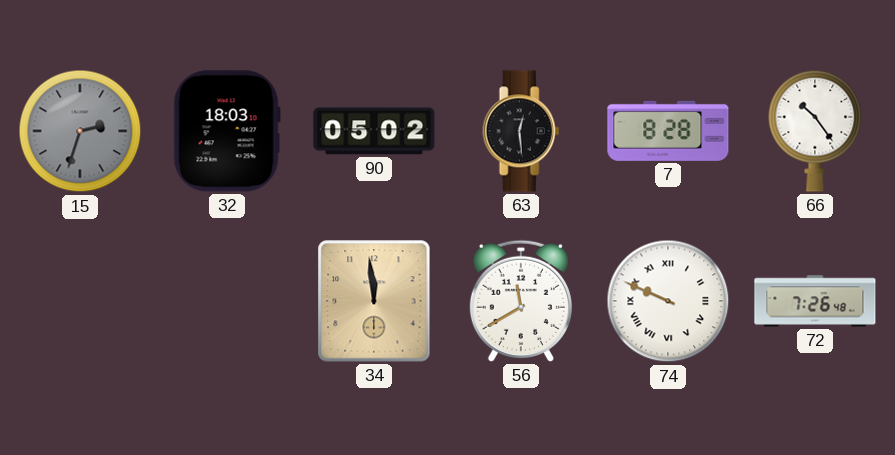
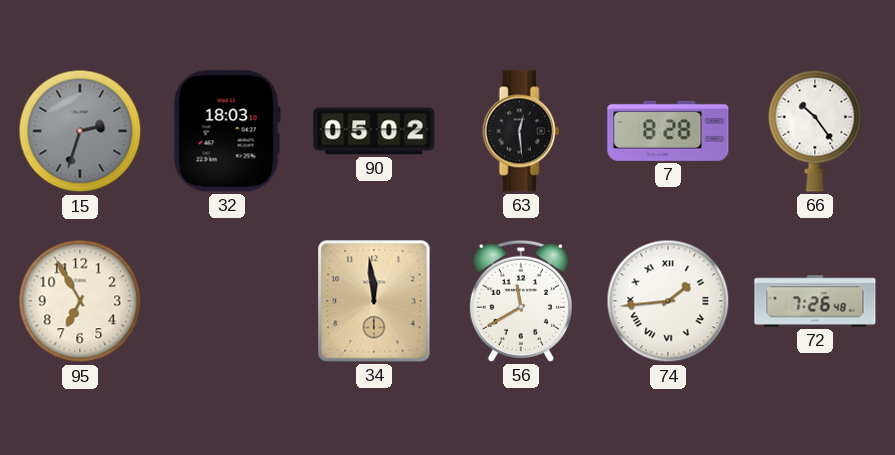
95: none -> 6:55
74: 9:49 -> 1:44
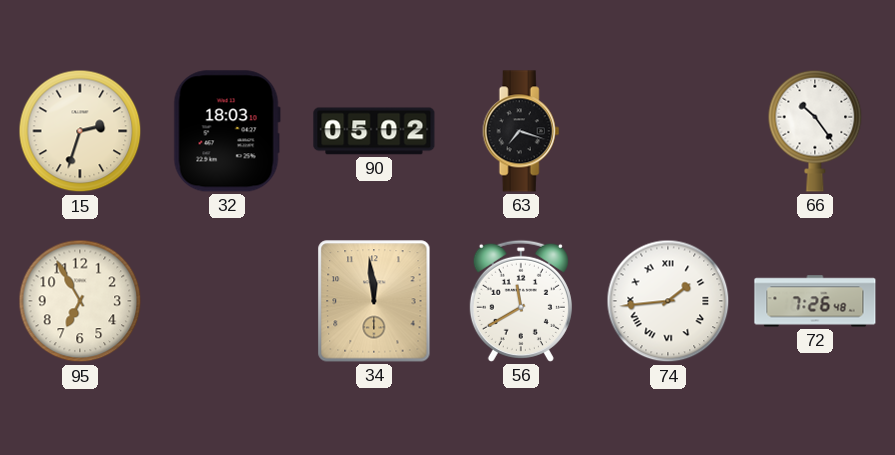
15 dial: grey -> cream
63: 12:29 -> 7:18
7: 8:28 -> none
